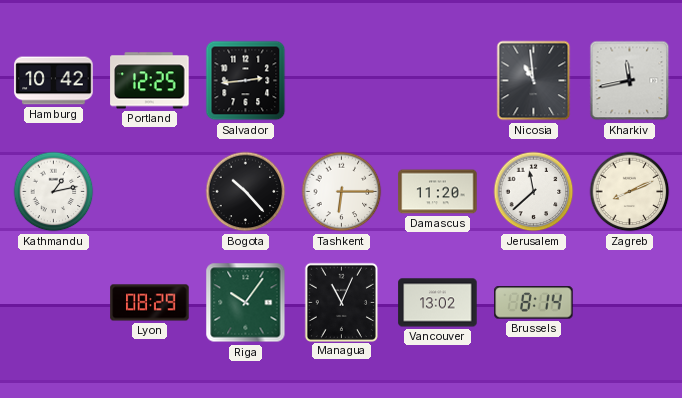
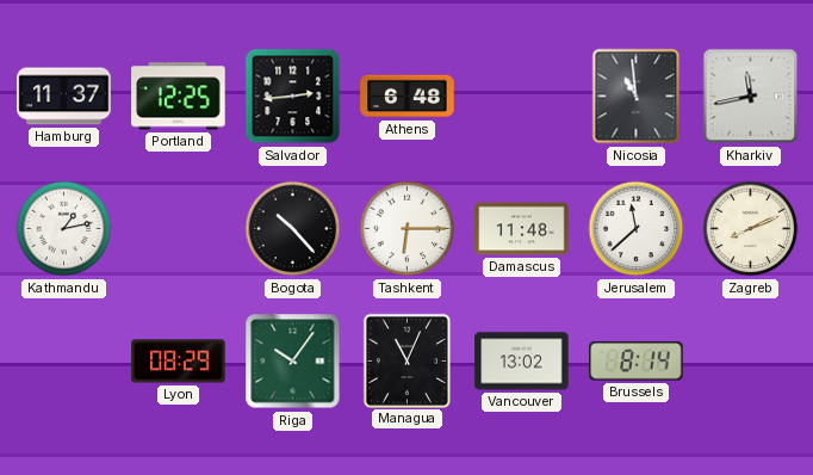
Hamburg: 10:42 -> 11:37
Athens: none -> 6:48
Damascus: 11:20 -> 11:48
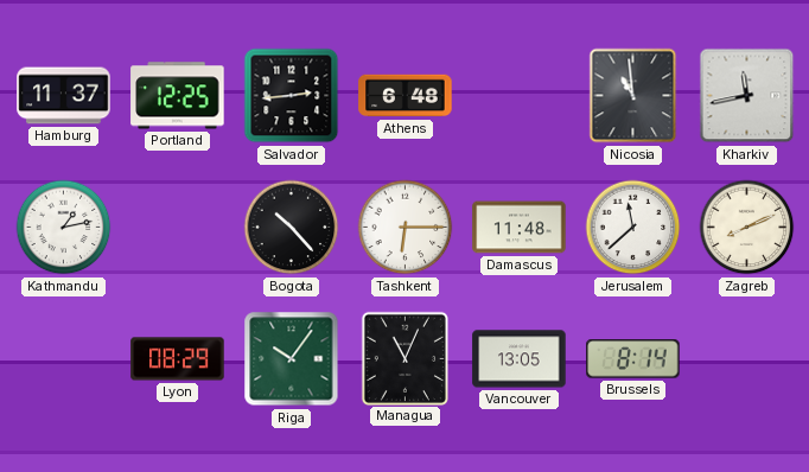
Vancouver: 13:02 -> 13:05
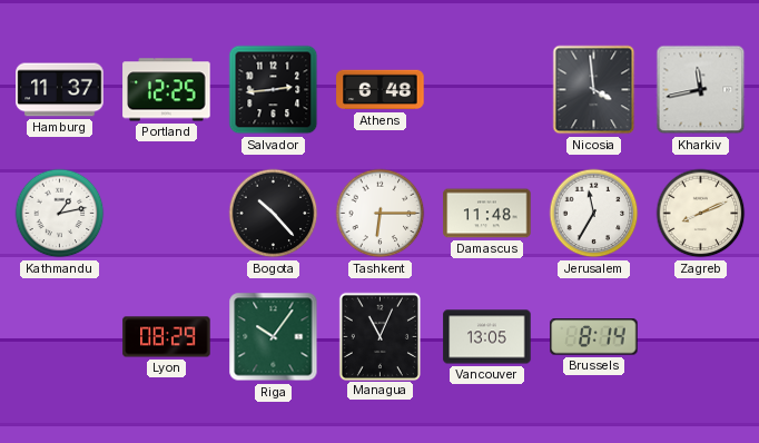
Nicosia: 10:59 -> 3:59
Jerusalem: 11:38 -> 11:35
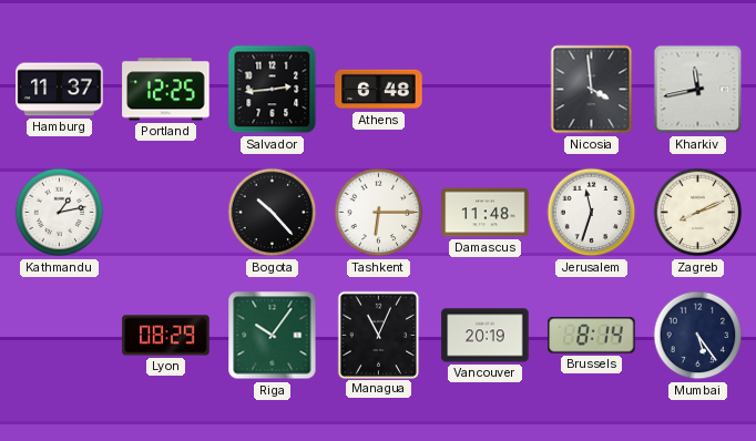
Jerusalem: 11:35 -> 11:33
Vancouver: 13:05 -> 20:19
Mumbai: none -> 5:24
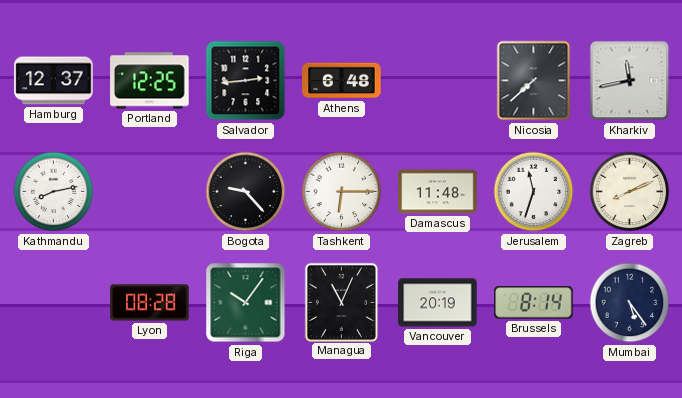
Hamburg: 11:37 -> 12:37
Nicosia: 3:59 -> 7:38
Kathmandu: 1:13 -> 8:13
Bogota: 10:23 -> 9:23
Lyon: 08:29 -> 08:28
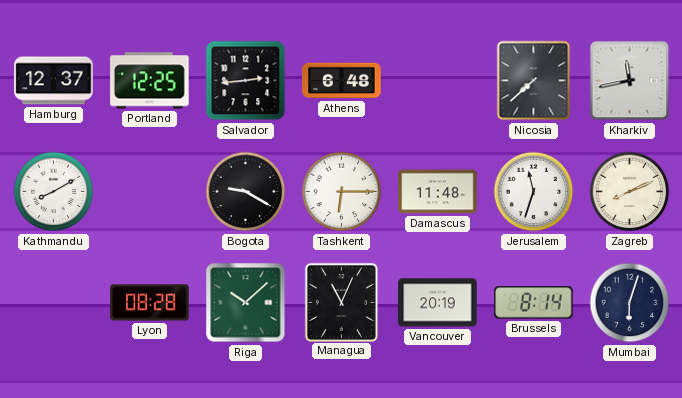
Kathmandu: 8:13 -> 8:10
Bogota: 9:23 -> 9:20
Riga: 10:06 -> 10:08
Mumbai: 5:24 -> 6:03
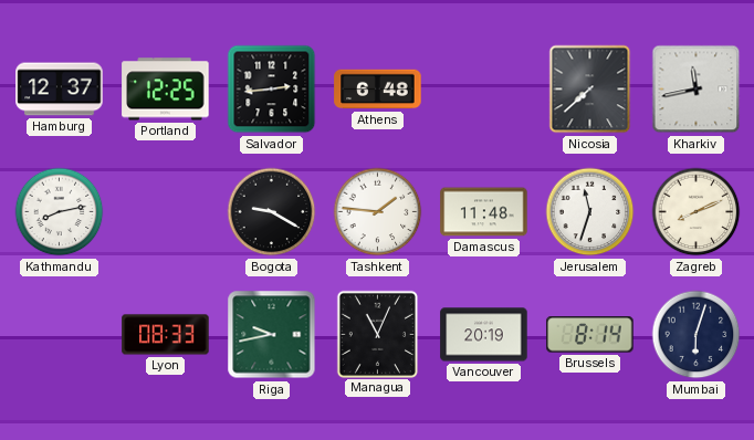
Kathmandu: 8:10 -> 8:13
Tashkent: 6:15 -> 1:46
Lyon: 08:28 -> 08:33
Riga: 10:08 -> 9:43
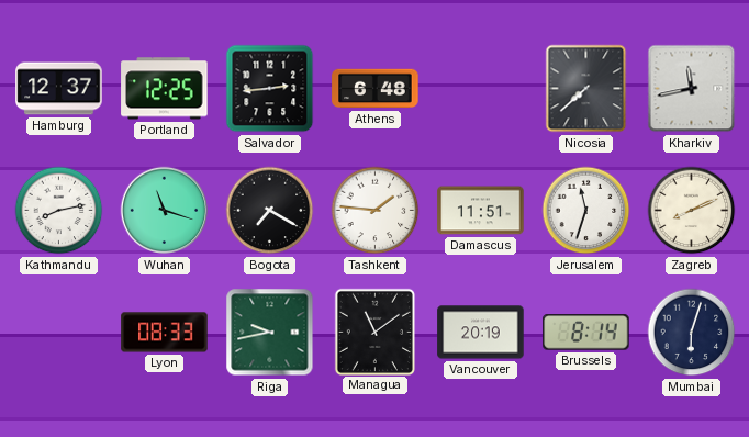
Wuhan: none -> 11:18
Bogota: 9:20 -> 7:20
Damascus: 11:48 -> 11:51
Managua: 11:04 -> 11:09
